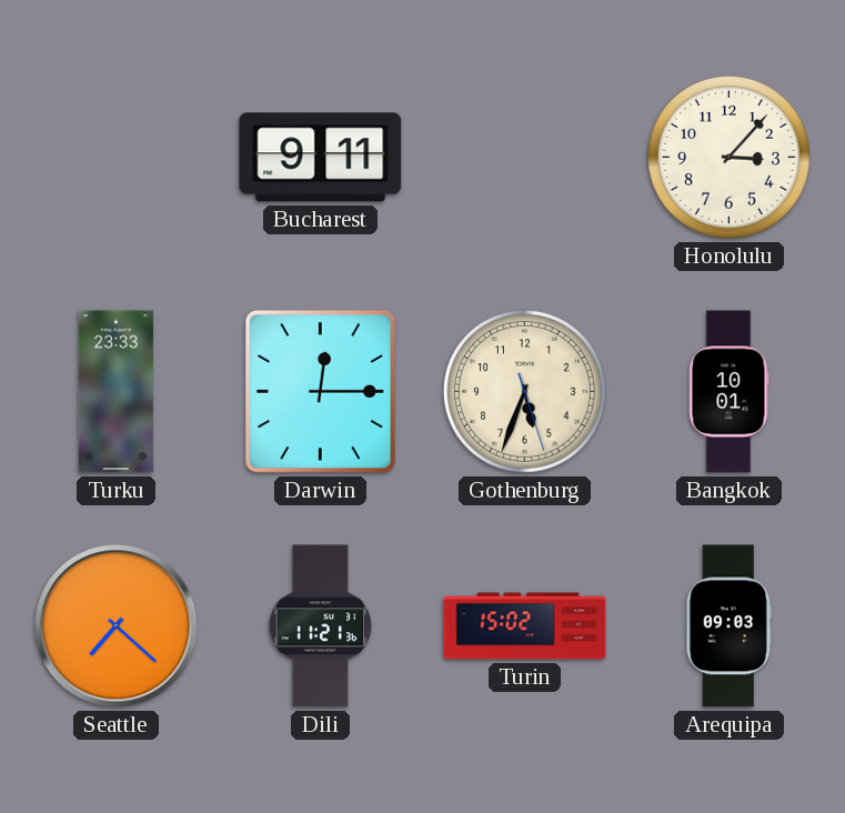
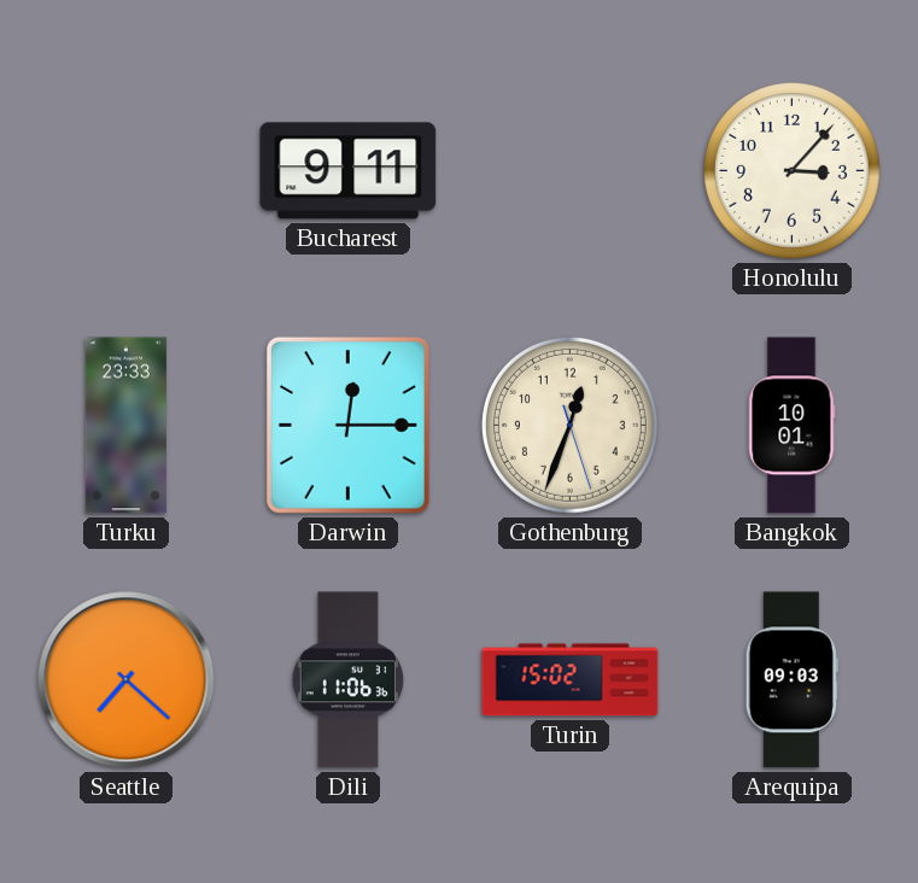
Gothenburg: 5:33 -> 12:33
Dili: 11:21 -> 11:06
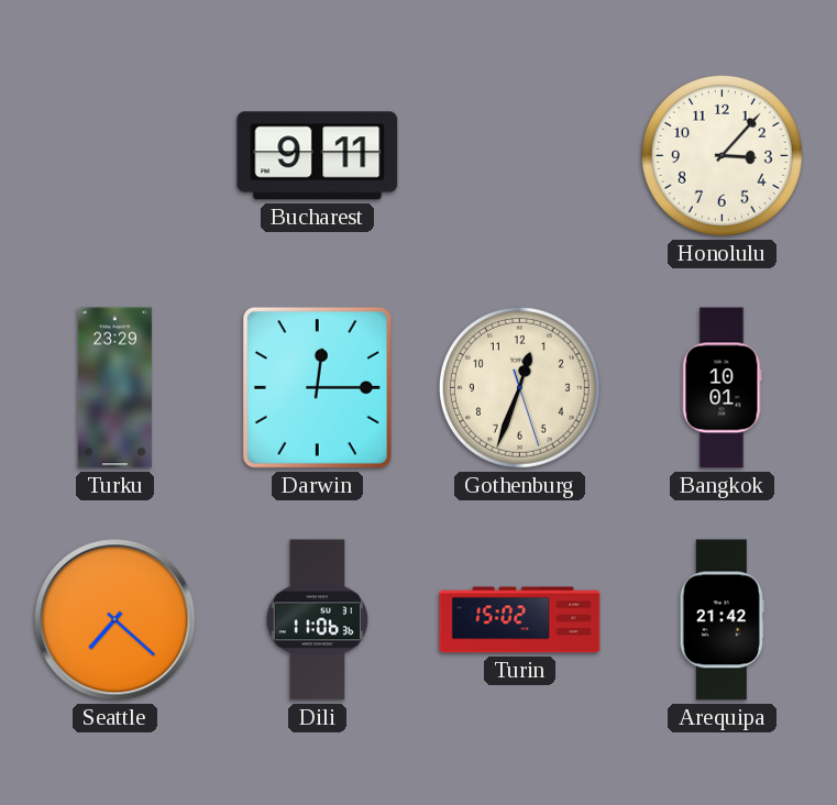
Turku: 23:33 -> 23:29
Arequipa: 09:03 -> 21:42
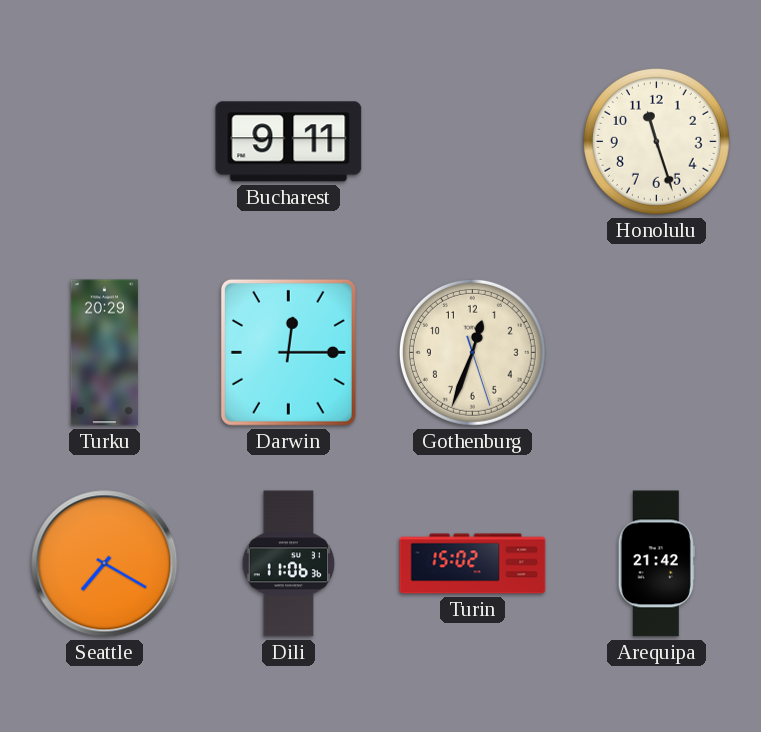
Honolulu: 3:07 -> 11:27
Turku: 23:29 -> 20:29
Bangkok: 10:01 -> none
Seattle: 7:22 -> 7:20
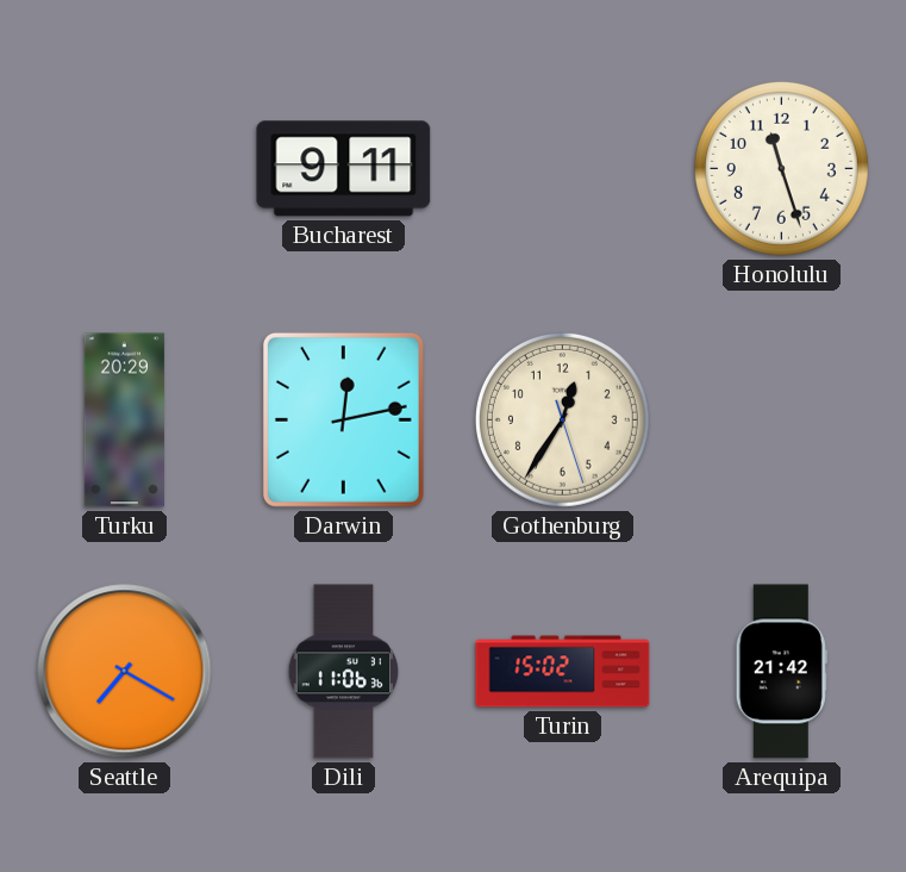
Darwin: 12:15 -> 12:13
Gothenburg: 12:33 -> 12:35
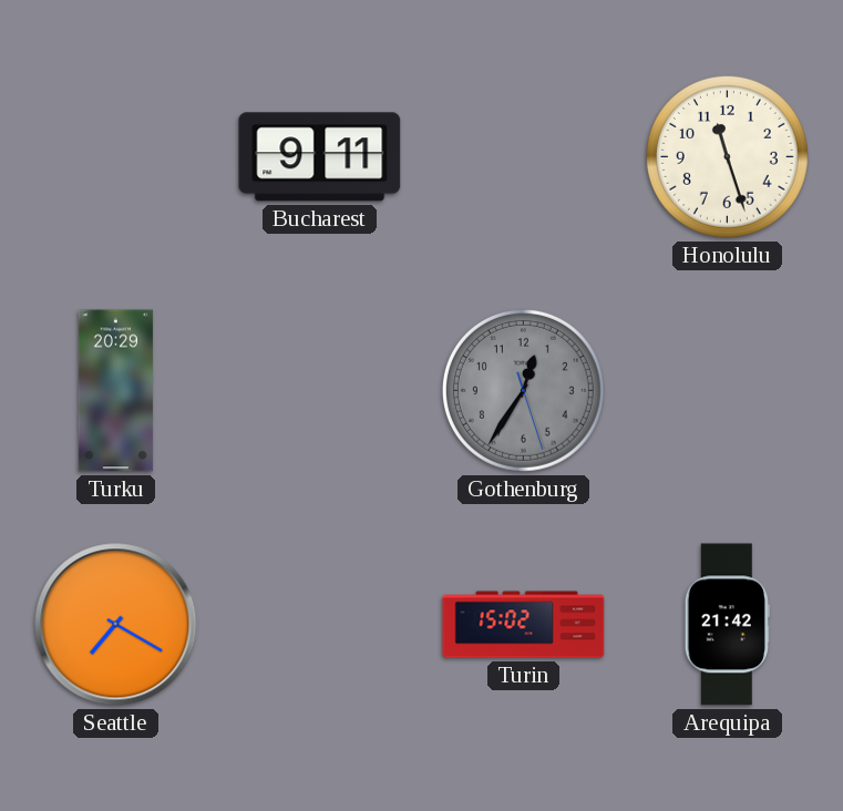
Darwin: 12:13 -> none
Gothenburg dial: cream -> grey
Dili: 11:06 -> none
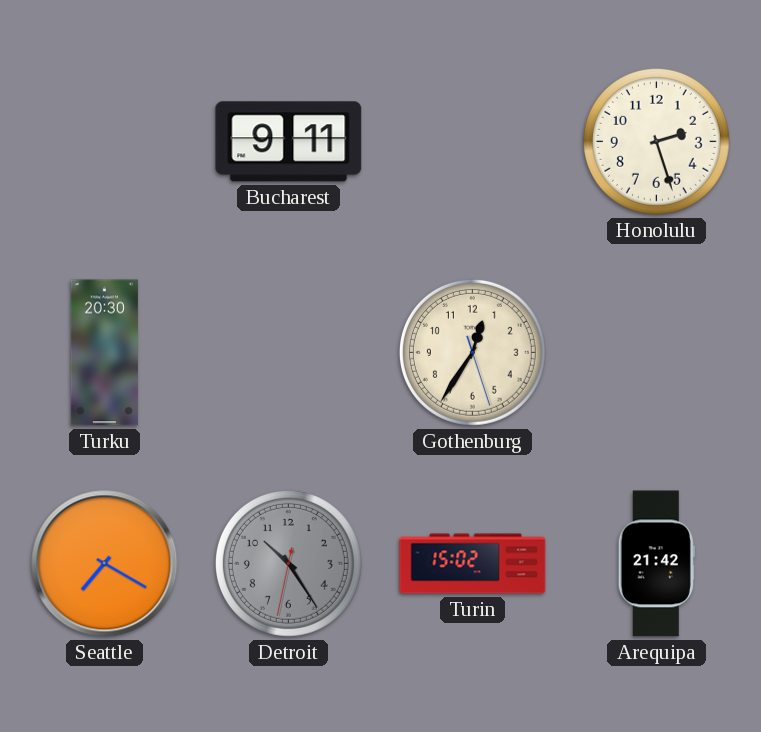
Honolulu: 11:27 -> 2:27
Turku: 20:29 -> 20:30
Gothenburg dial: grey -> cream
Detroit: none -> 10:24
